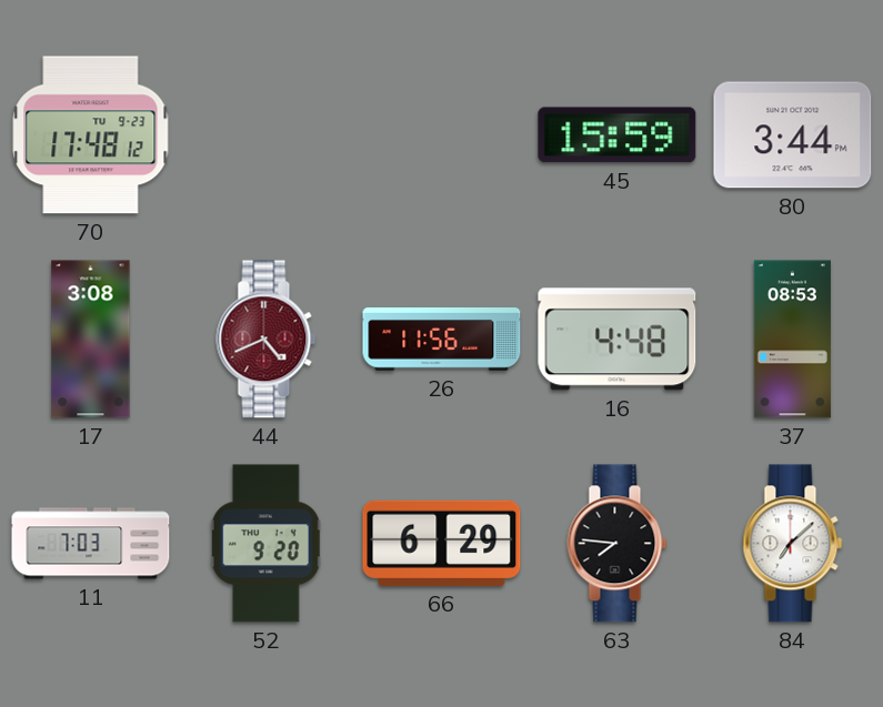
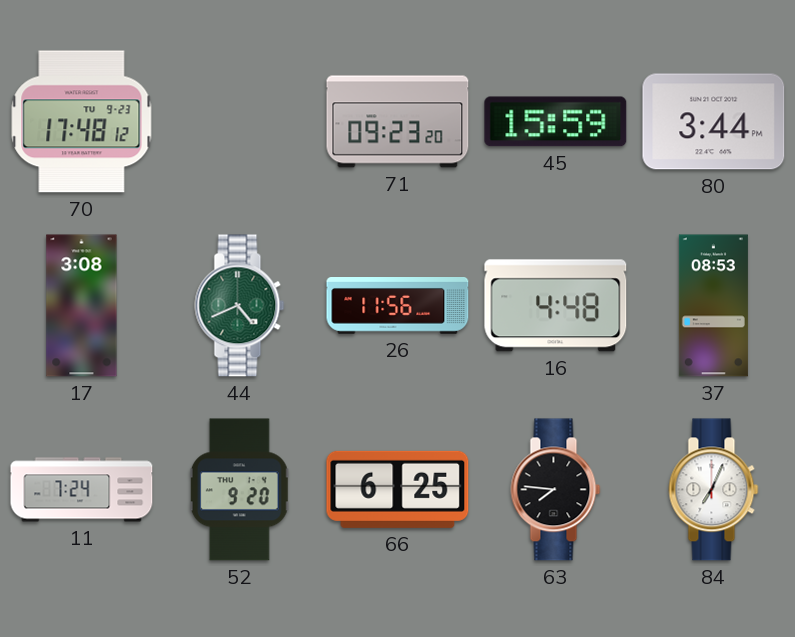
71: none -> 09:23
44 dial: burgundy -> green
11: 7:03 -> 7:24
66: 6:29 -> 6:25
84: 7:08 -> 7:04
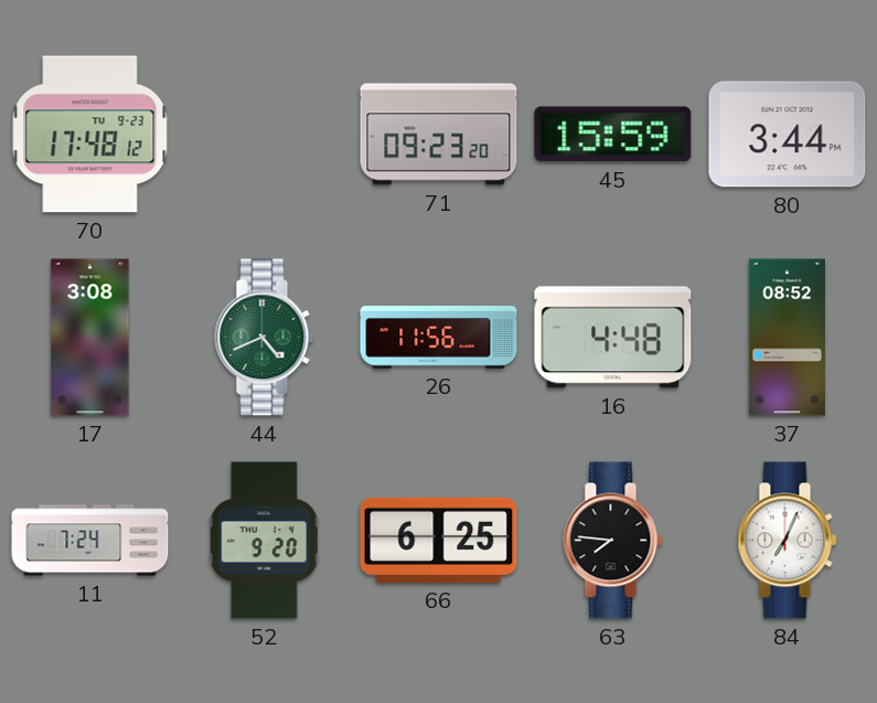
37: 08:53 -> 08:52
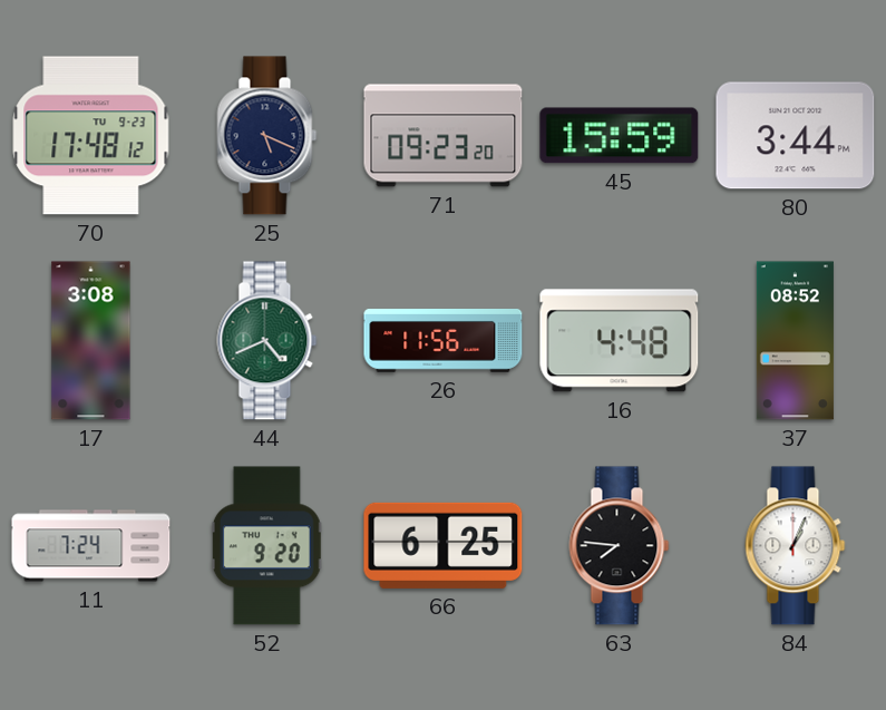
25: none -> 5:19
84: 7:04 -> 1:04
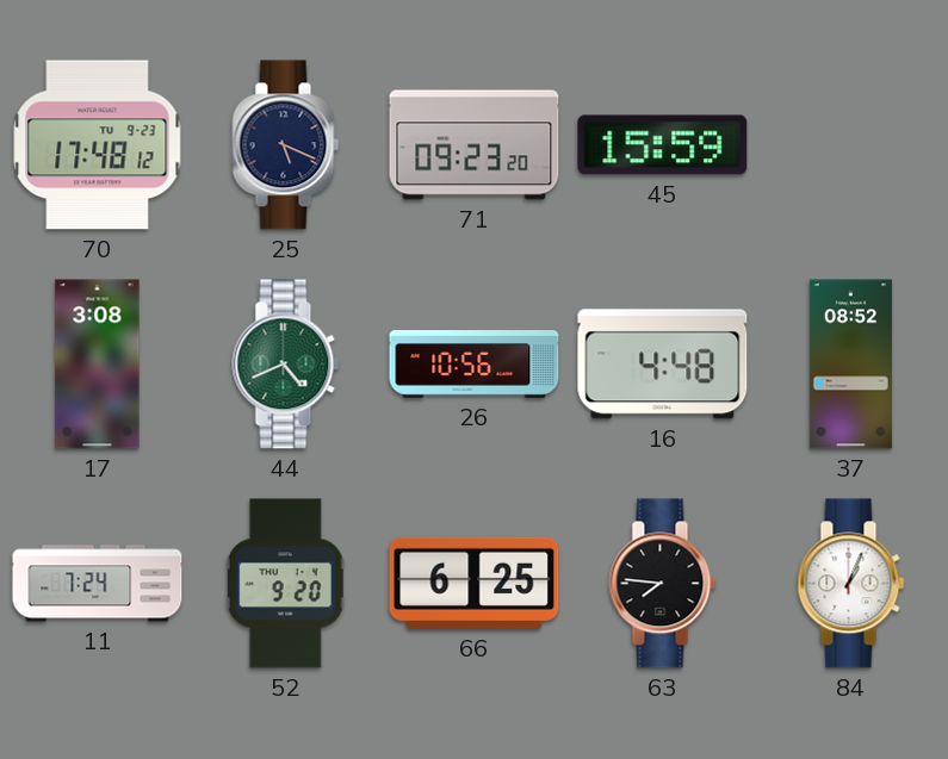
80: 3:44 -> none
26: 11:56 -> 10:56
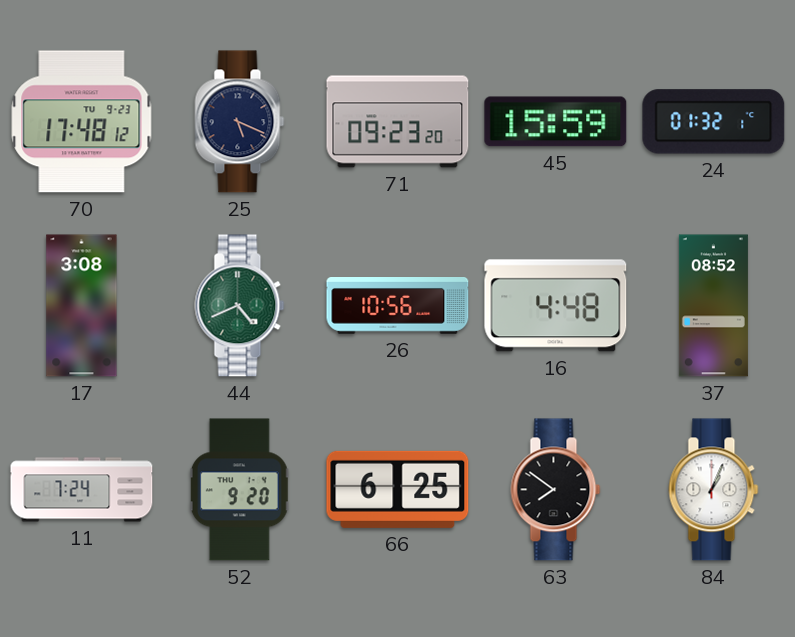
24: none -> 01:32
63: 7:46 -> 7:51
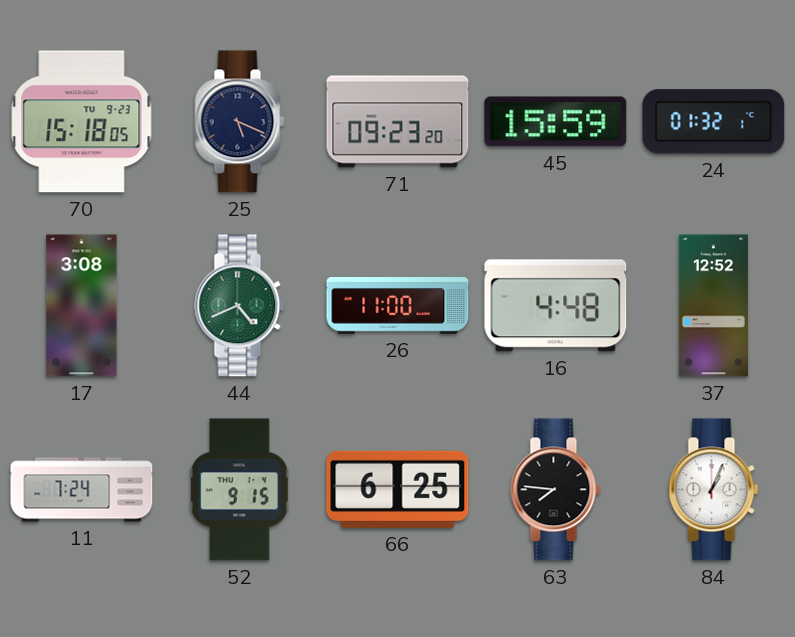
70: 17:48 -> 15:18
26: 10:56 -> 11:00
37: 08:52 -> 12:52
52: 9:20 -> 9:15
63: 7:51 -> 7:46
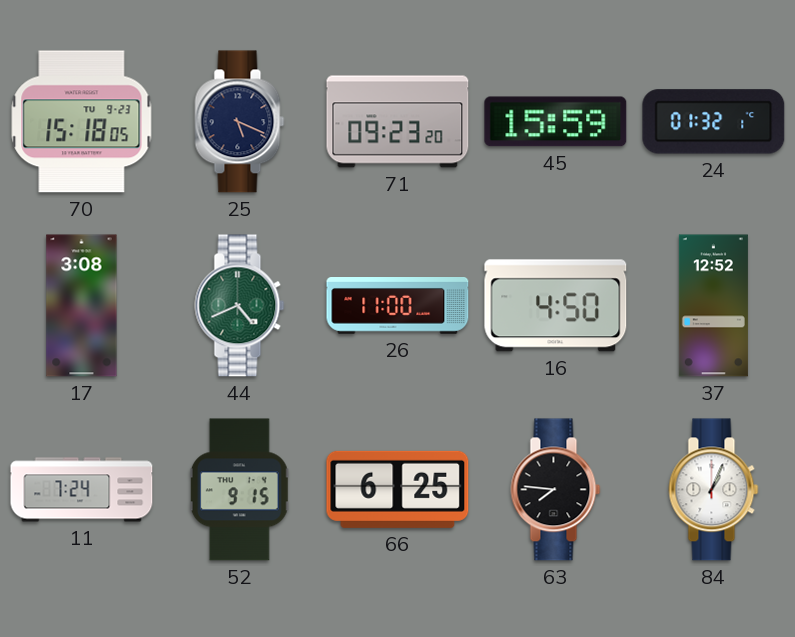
16: 4:48 -> 4:50
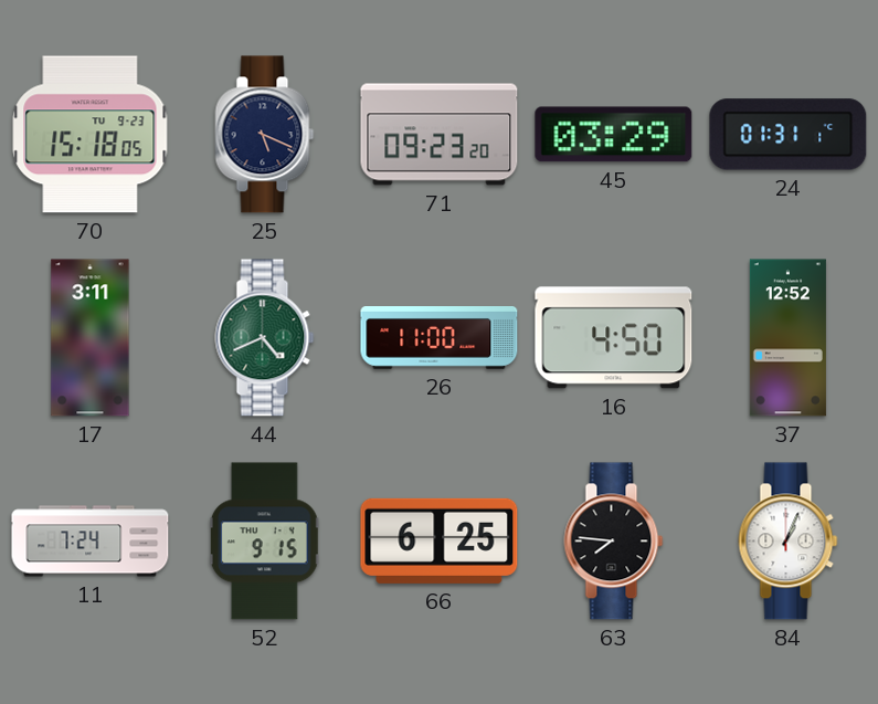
45: 15:59 -> 03:29
24: 01:32 -> 01:31
17: 3:08 -> 3:11
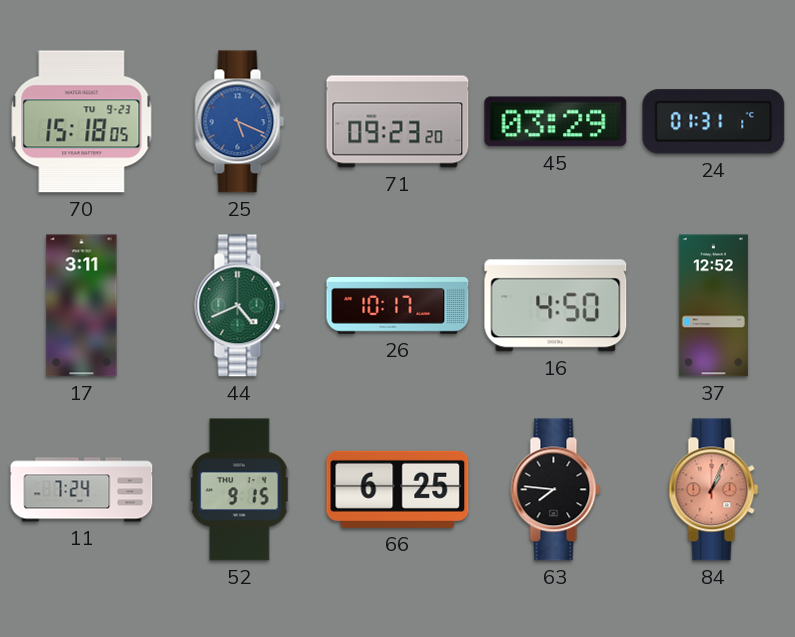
25 dial: navy -> blue
26: 11:00 -> 10:17
84 dial: white -> salmon
